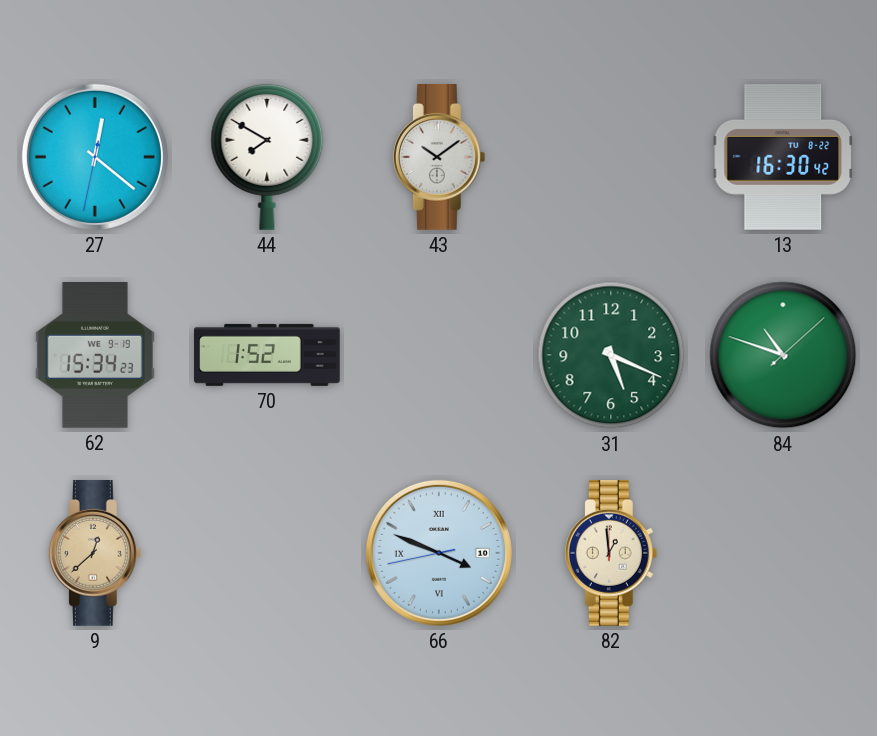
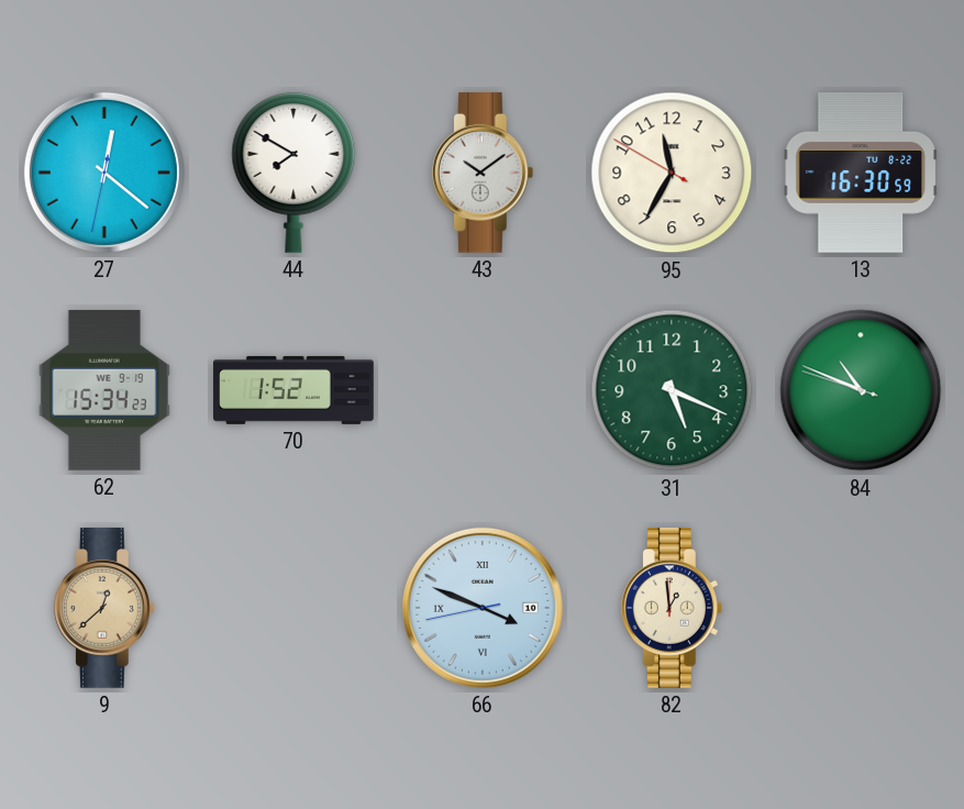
95: none -> 11:34
13: 16:30:42 -> 16:30:59
84: 10:48:08 -> 10:48:48
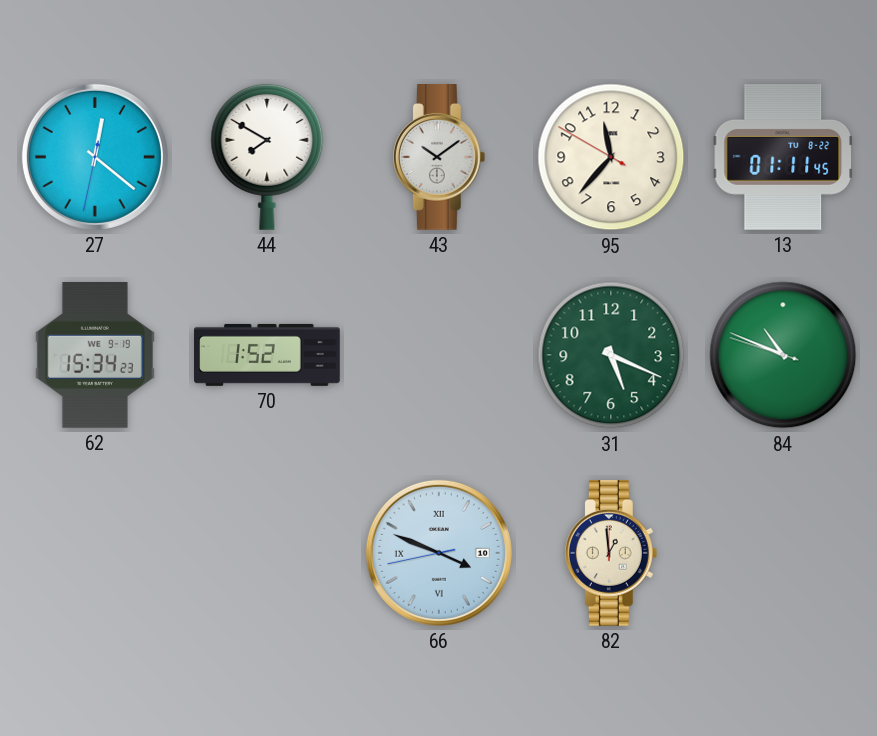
95: 11:34 -> 11:36
13: 16:30 -> 01:11
9: 12:38 -> none
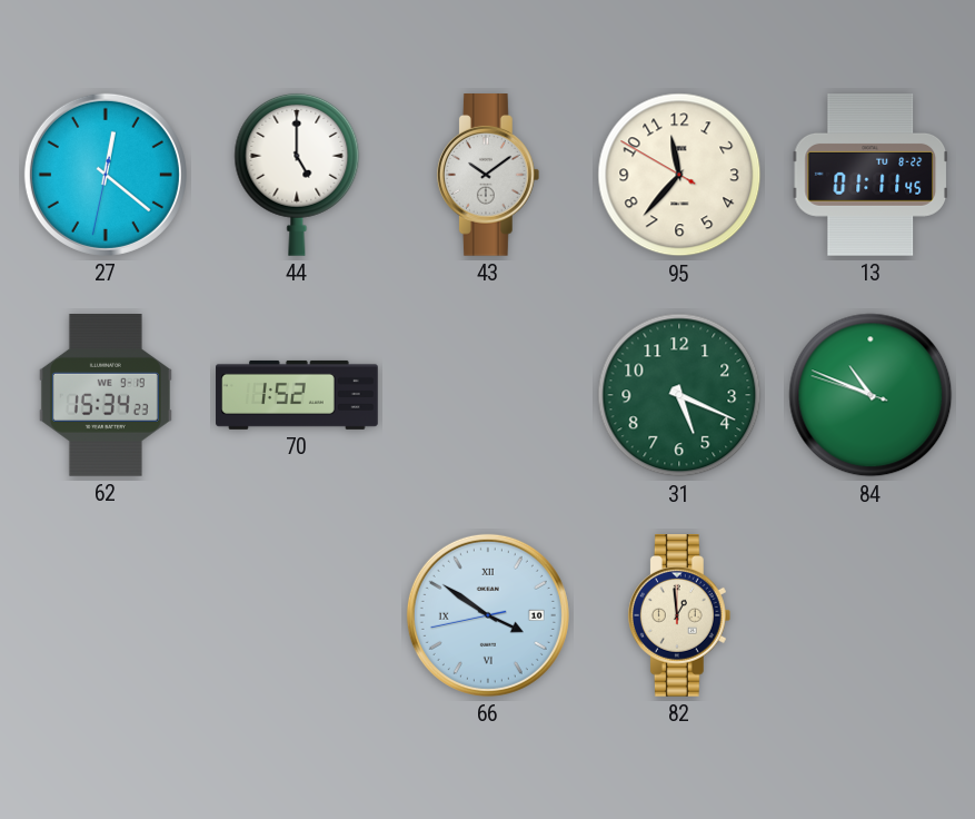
44: 7:50 -> 5:00
66: 3:48 -> 3:50
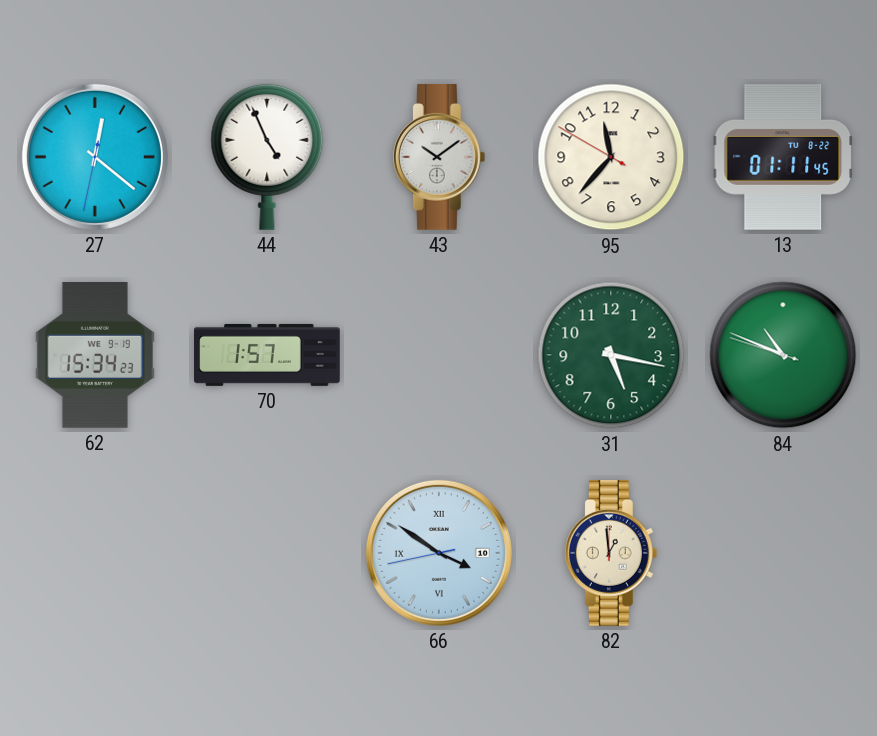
44: 5:00 -> 4:56
70: 1:52 -> 1:57
31: 5:19 -> 5:17
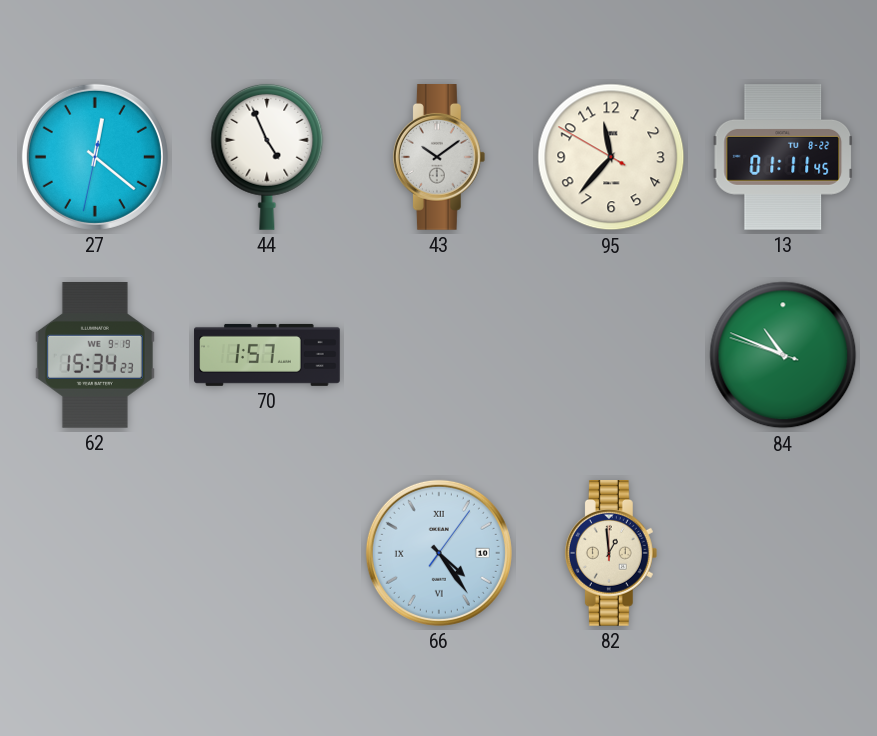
31: 5:17 -> none
66: 3:50 -> 4:24
